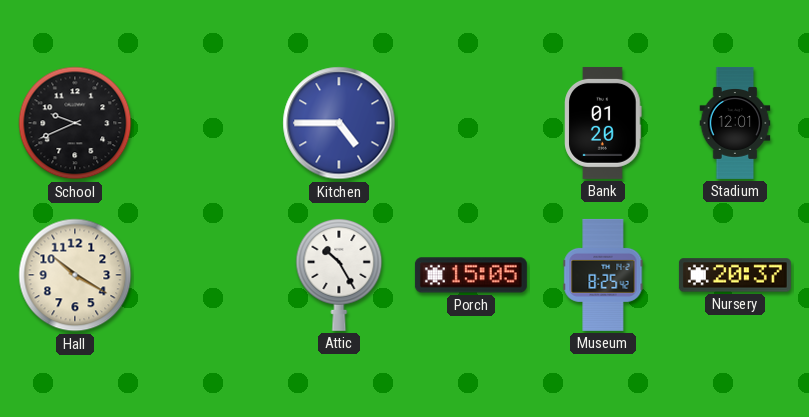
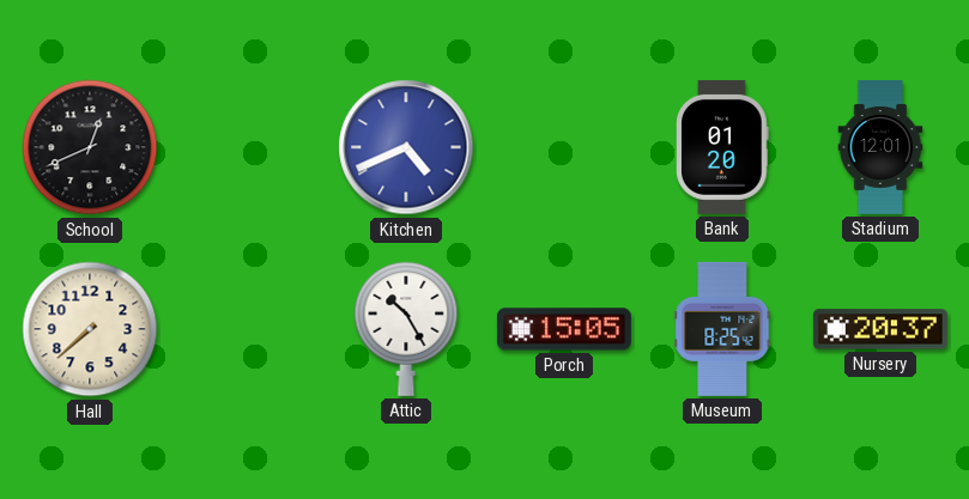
School: 9:41 -> 12:41
Kitchen: 4:45 -> 4:41
Hall: 10:20 -> 7:38
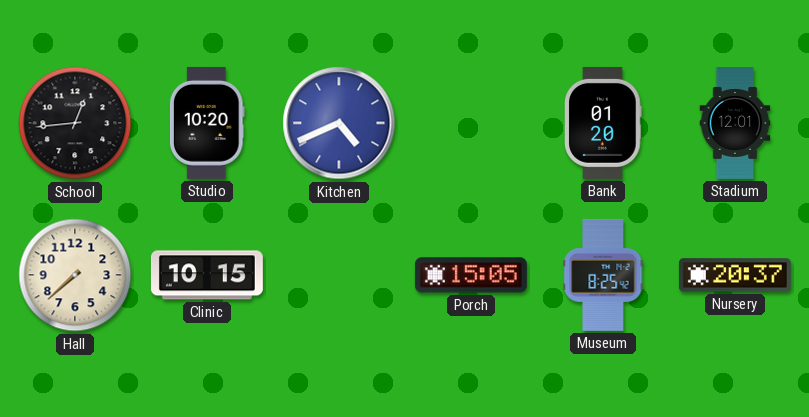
School: 12:41 -> 12:44
Studio: none -> 10:20
Clinic: none -> 10:15
Attic: 10:25 -> none
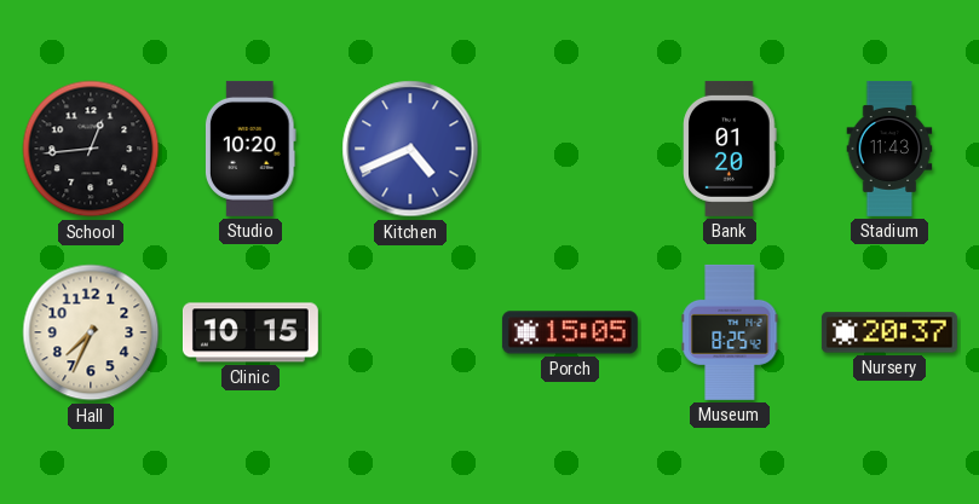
Stadium: 12:01 -> 11:43
Hall: 7:38 -> 7:34
